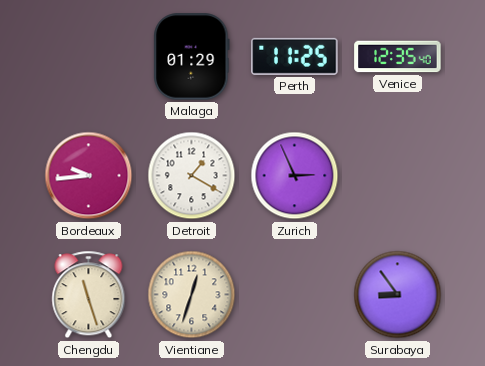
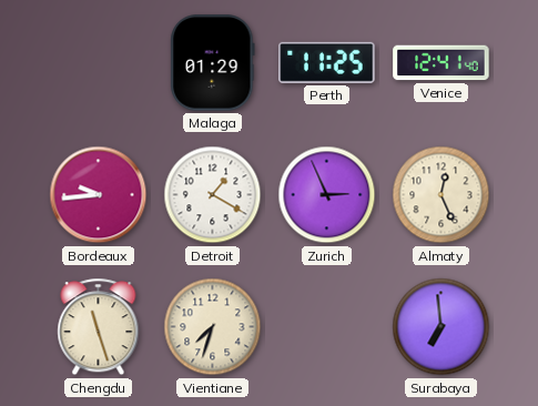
Venice: 12:35 -> 12:41
Almaty: none -> 12:26
Vientiane: 12:33 -> 7:33
Surabaya: 8:54 -> 6:59
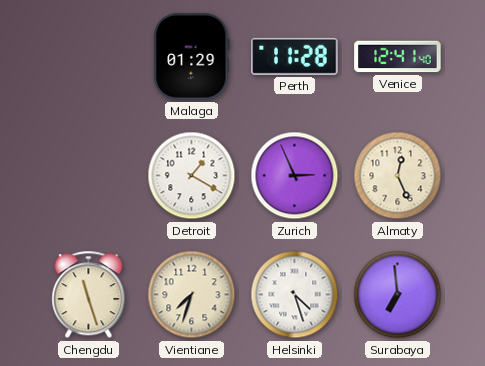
Perth: 11:25 -> 11:28
Bordeaux: 9:44 -> none
Helsinki: none -> 4:27
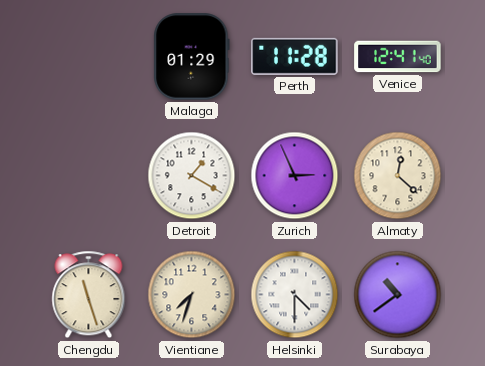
Almaty: 12:26 -> 12:22
Helsinki: 4:27 -> 4:30
Surabaya: 6:59 -> 10:39
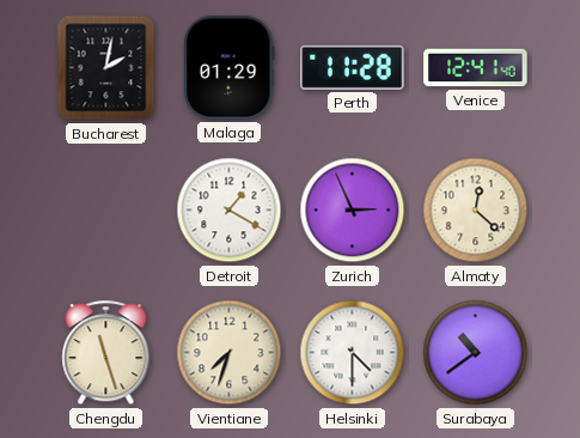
Bucharest: none -> 2:02
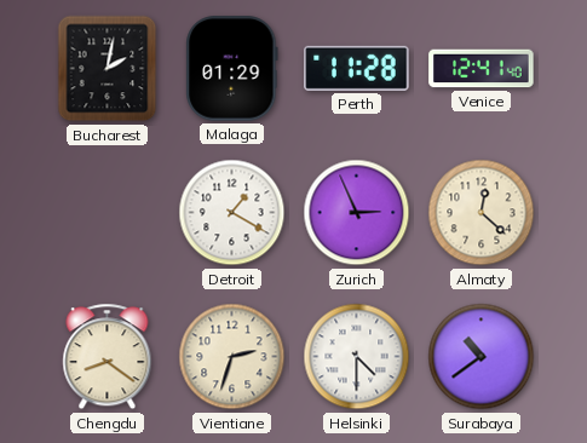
Chengdu: 11:27 -> 8:21
Vientiane: 7:33 -> 2:33
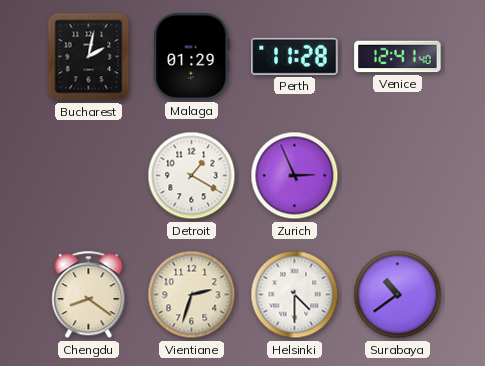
Almaty: 12:22 -> none
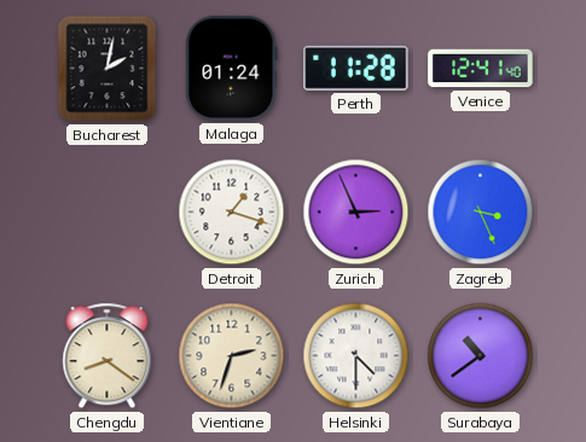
Malaga: 01:29 -> 01:24
Detroit: 1:20 -> 1:18
Zagreb: none -> 3:26
